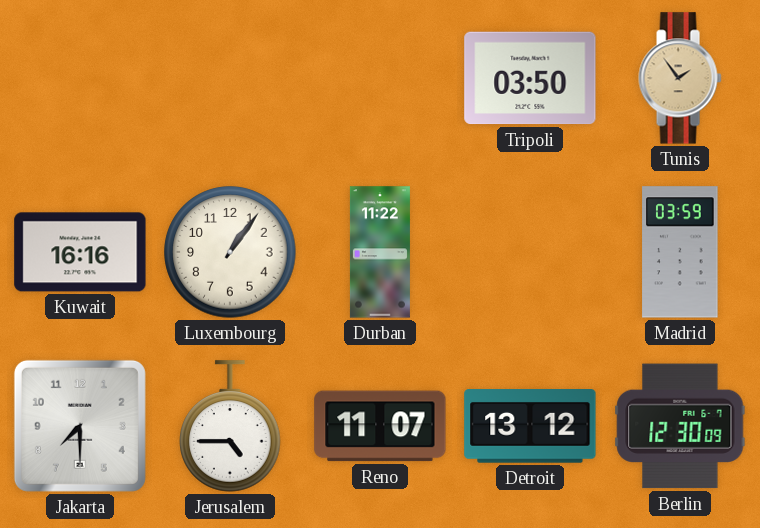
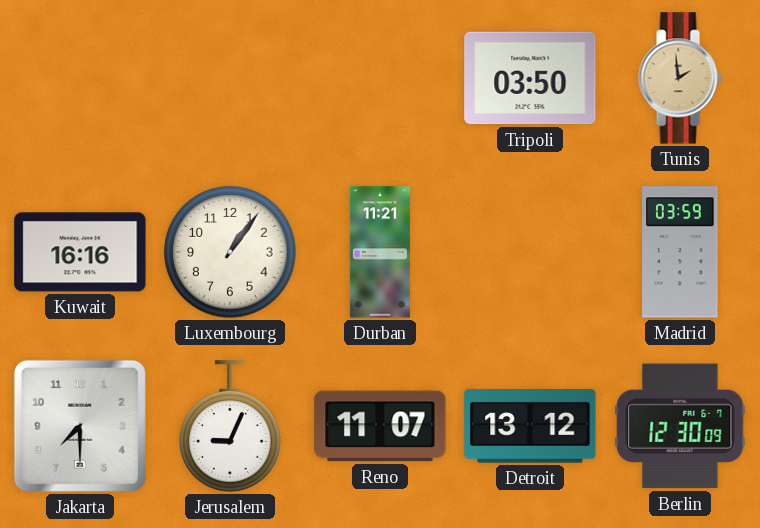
Tunis: 1:54 -> 1:59
Durban: 11:22 -> 11:21
Jerusalem: 4:45 -> 9:04
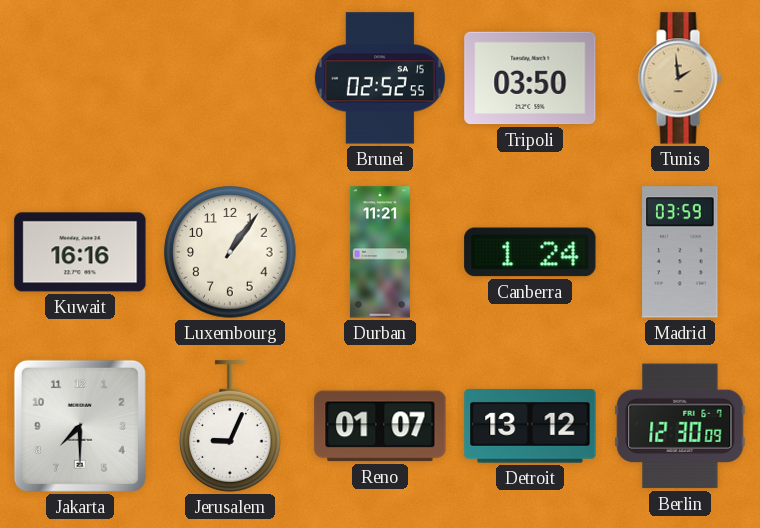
Brunei: none -> 02:52
Canberra: none -> 1:24
Reno: 11:07 -> 01:07
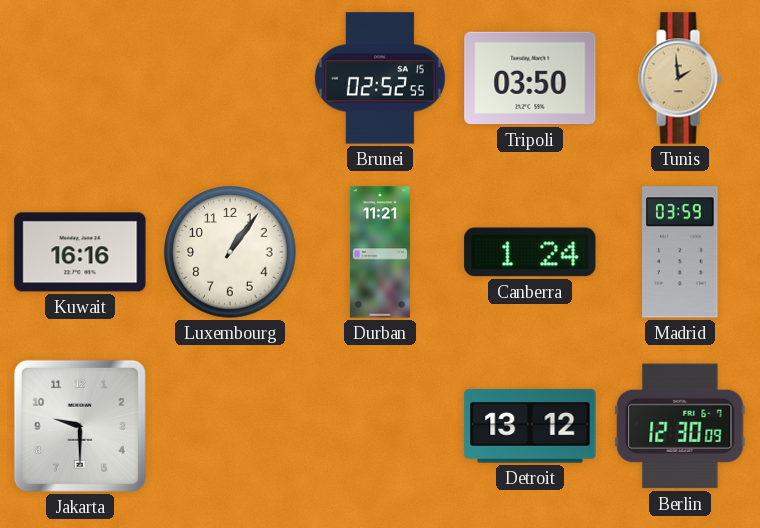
Jakarta: 7:30 -> 9:30
Jerusalem: 9:04 -> none
Reno: 01:07 -> none
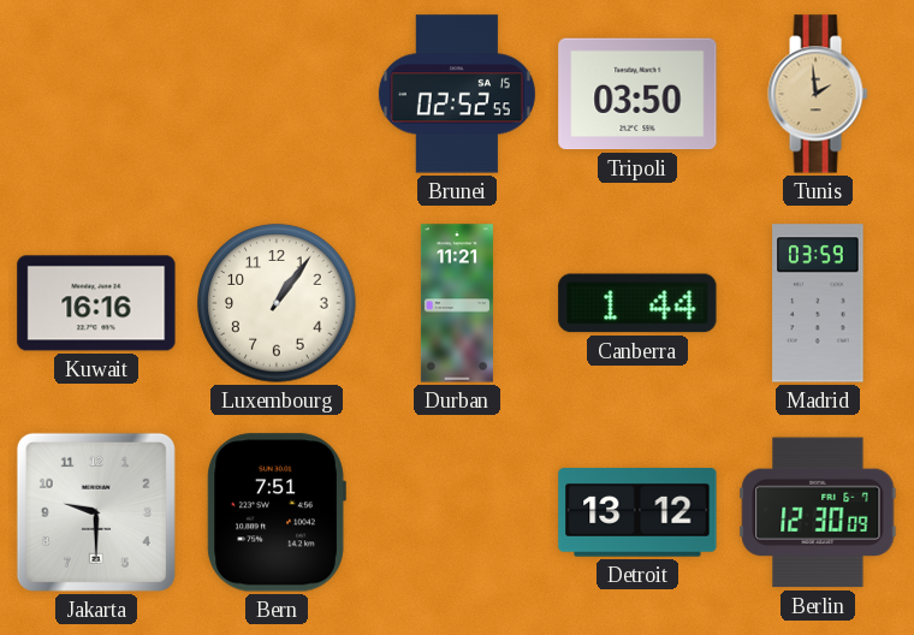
Canberra: 1:24 -> 1:44
Bern: none -> 7:51
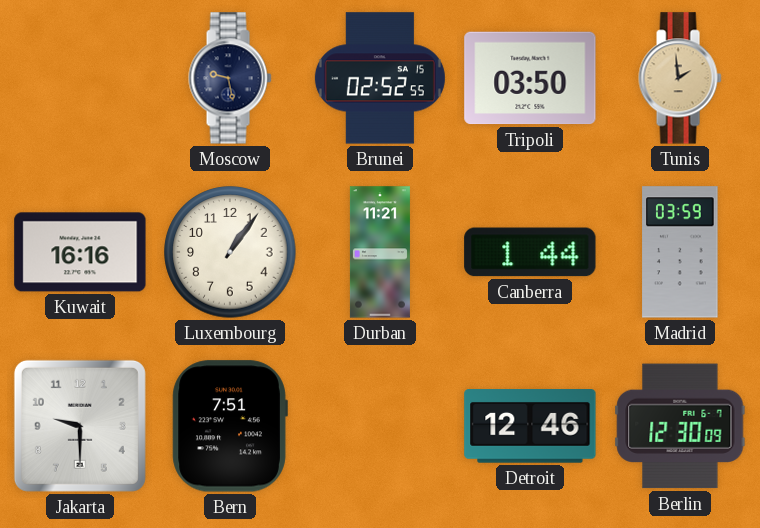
Moscow: none -> 9:28
Detroit: 13:12 -> 12:46
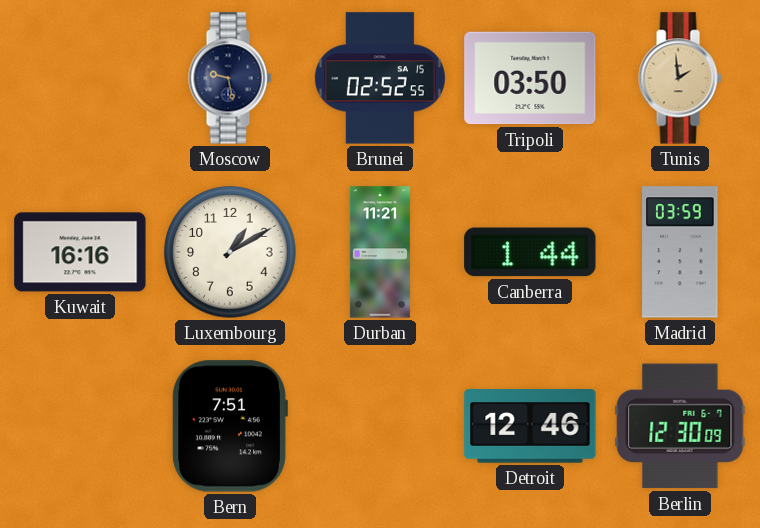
Luxembourg: 1:06 -> 1:10
Jakarta: 9:30 -> none
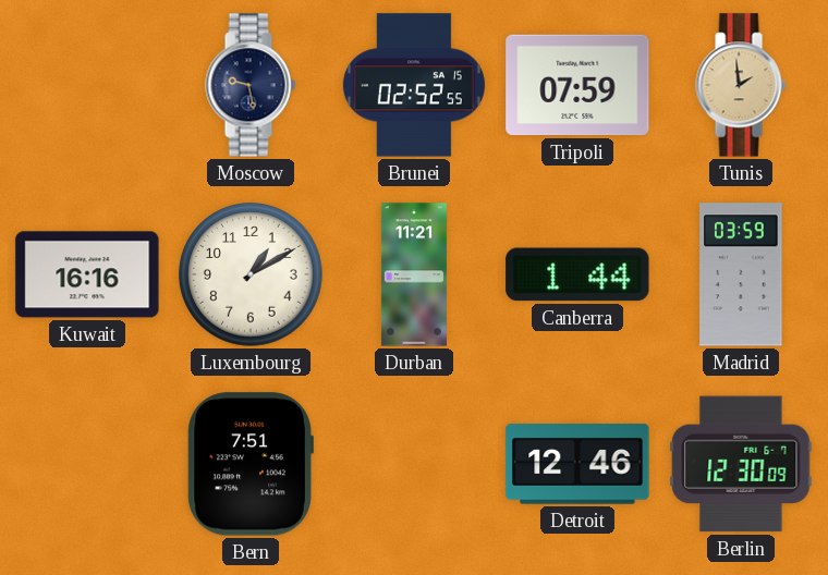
Tripoli: 03:50 -> 07:59
